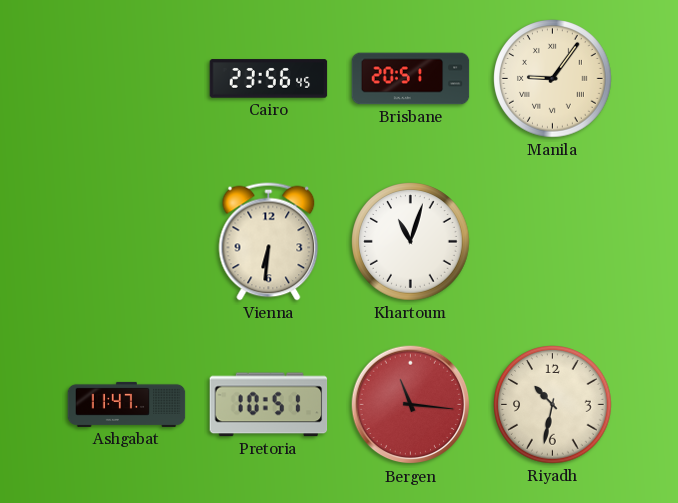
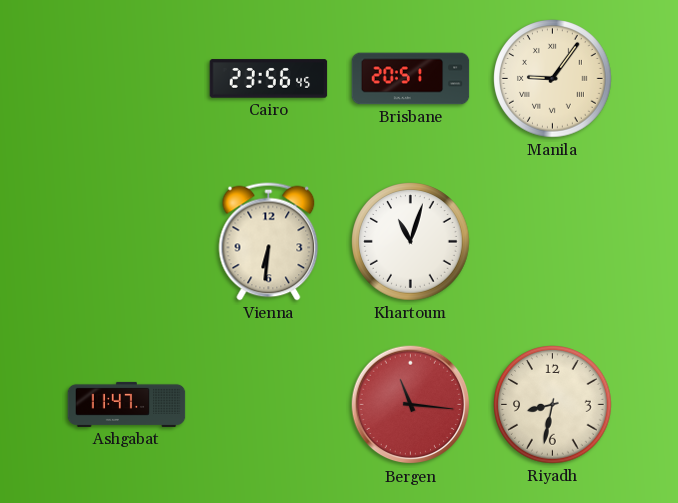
Pretoria: 10:51 -> none
Riyadh: 10:32 -> 8:32
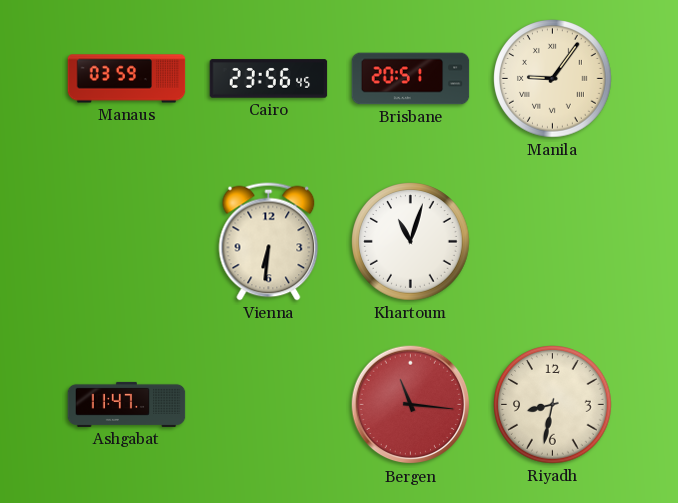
Manaus: none -> 03:59
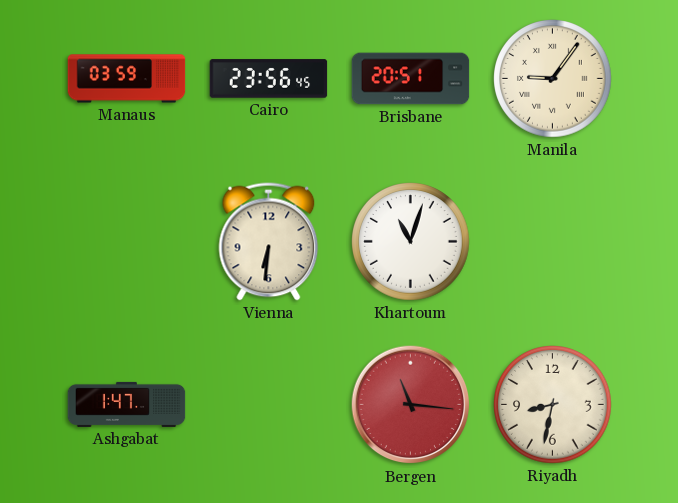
Ashgabat: 11:47 -> 1:47
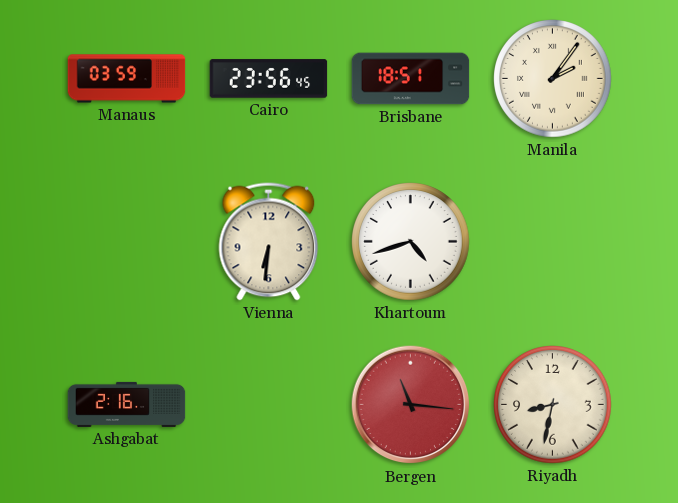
Brisbane: 20:51 -> 18:51
Manila: 9:06 -> 2:06
Khartoum: 11:03 -> 4:42
Ashgabat: 1:47 -> 2:16
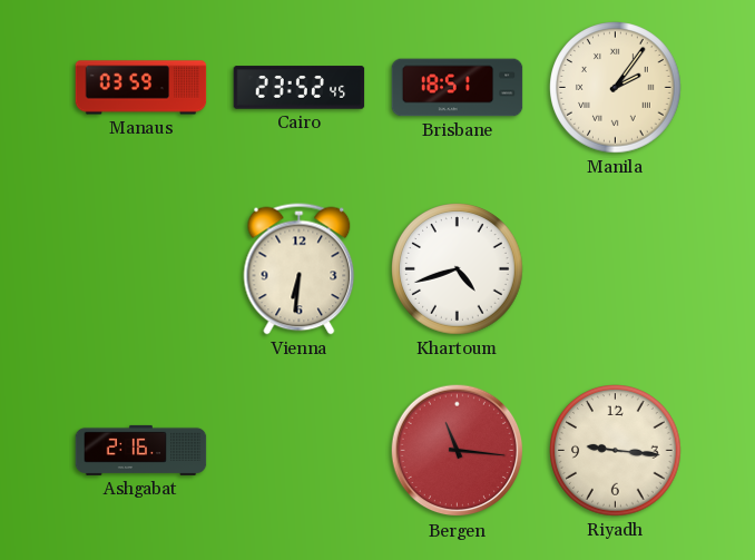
Cairo: 23:56 -> 23:52
Riyadh: 8:32 -> 9:16
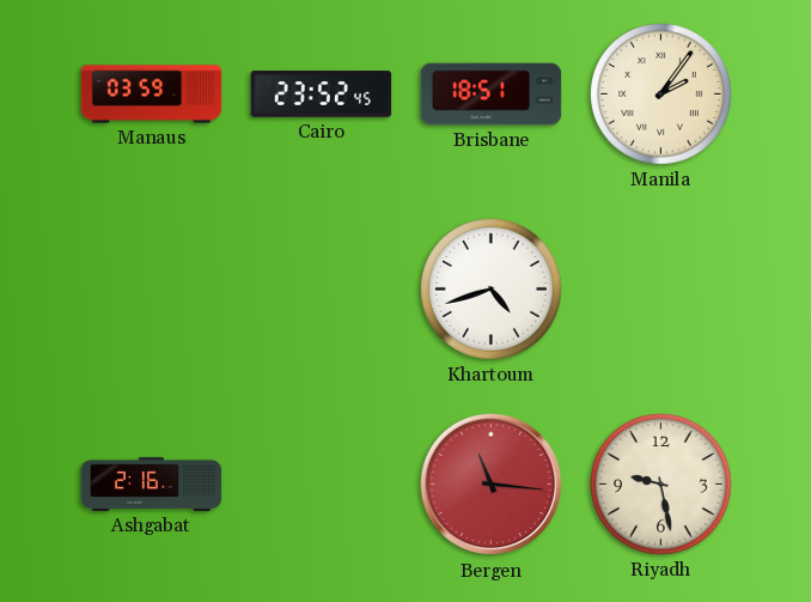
Vienna: 6:31 -> none
Riyadh: 9:16 -> 9:28
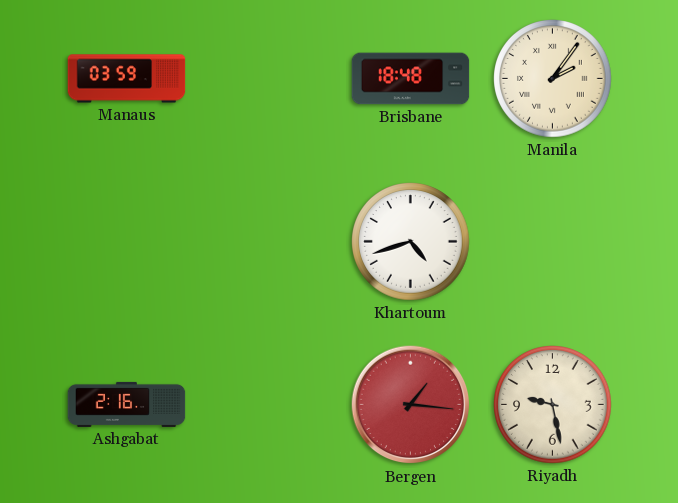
Cairo: 23:52 -> none
Brisbane: 18:51 -> 18:48
Bergen: 11:16 -> 1:16
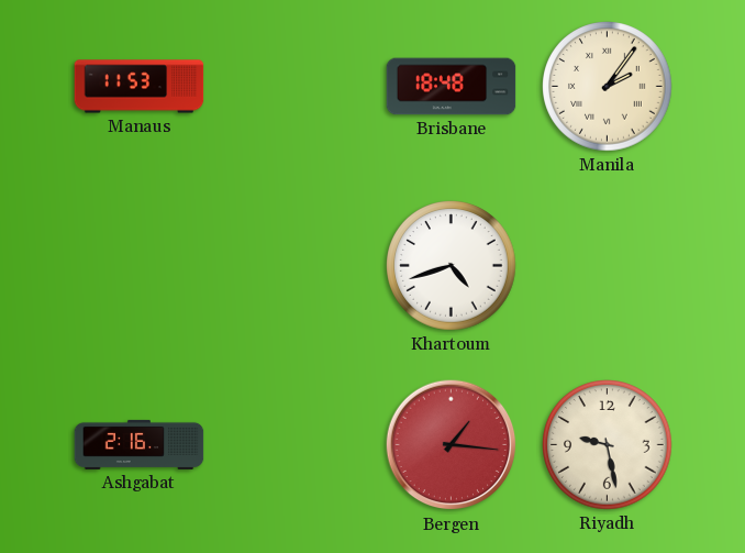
Manaus: 03:59 -> 11:53
